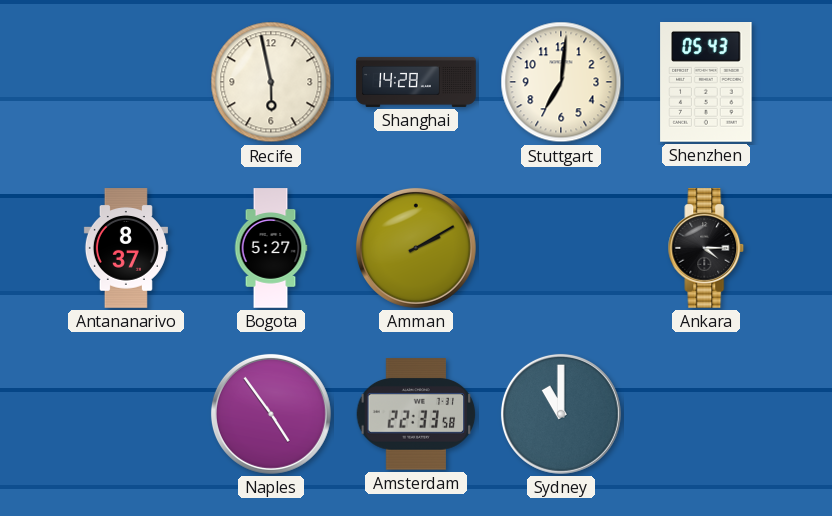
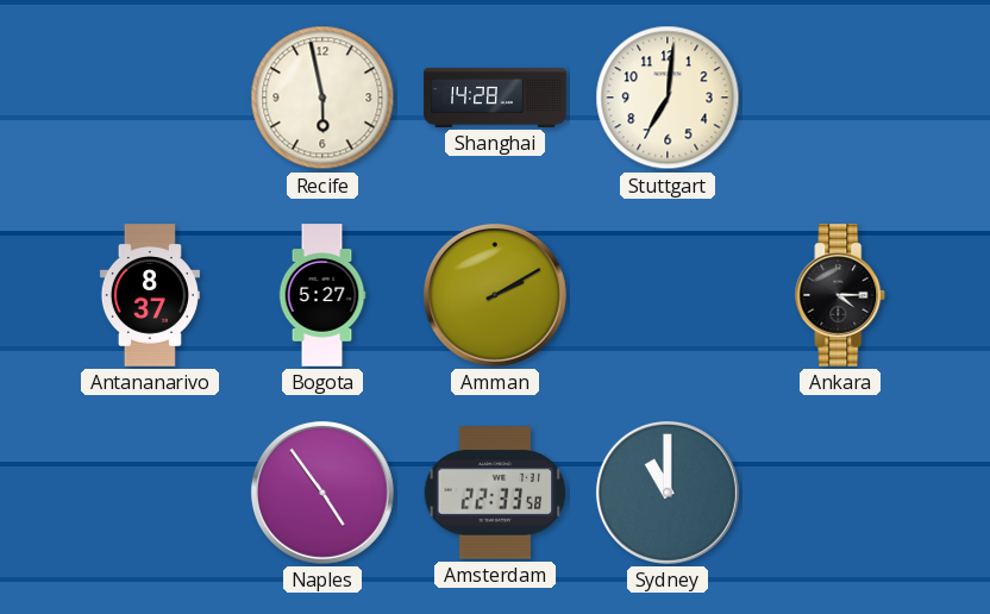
Shenzhen: 05:43 -> none
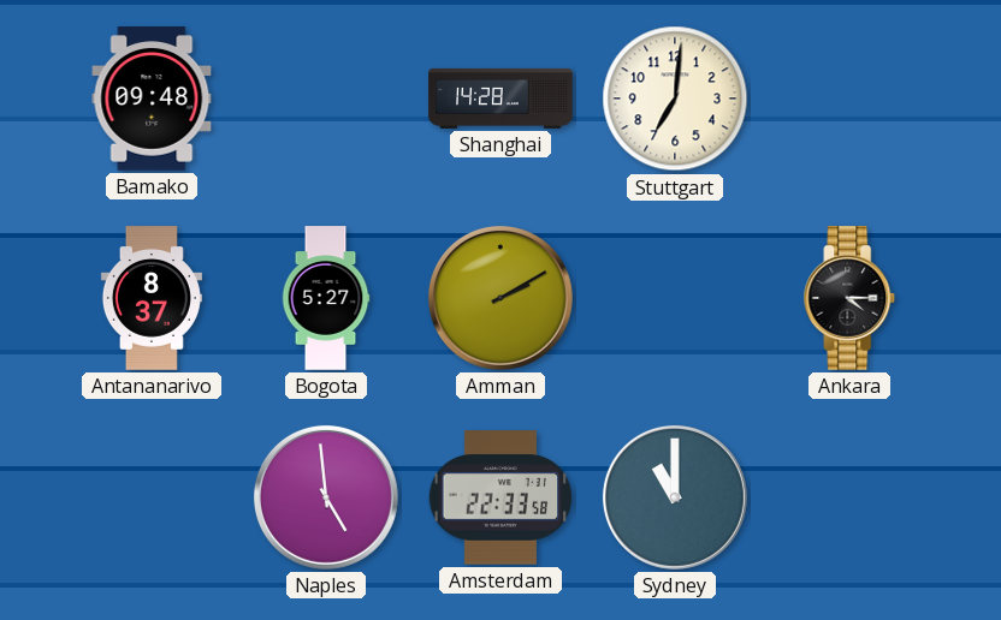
Bamako: none -> 09:48
Recife: 5:58 -> none
Naples: 4:54 -> 4:59
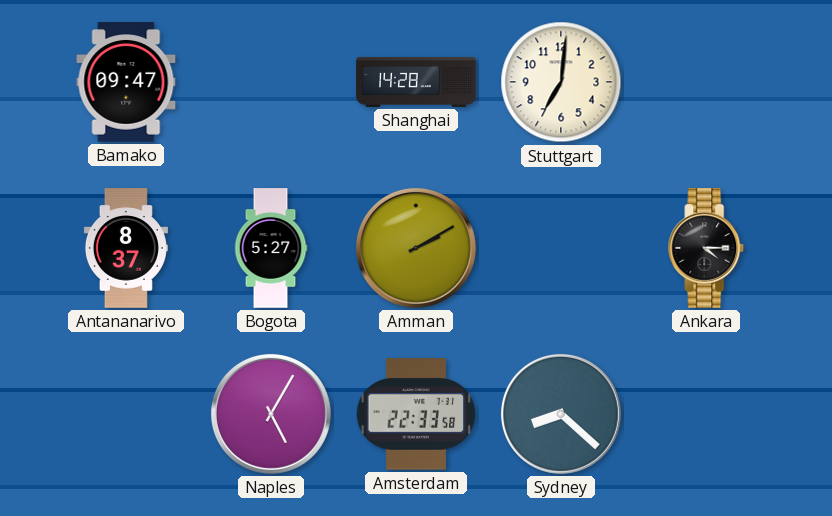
Bamako: 09:48 -> 09:47
Naples: 4:59 -> 5:05
Sydney: 11:00 -> 8:22
